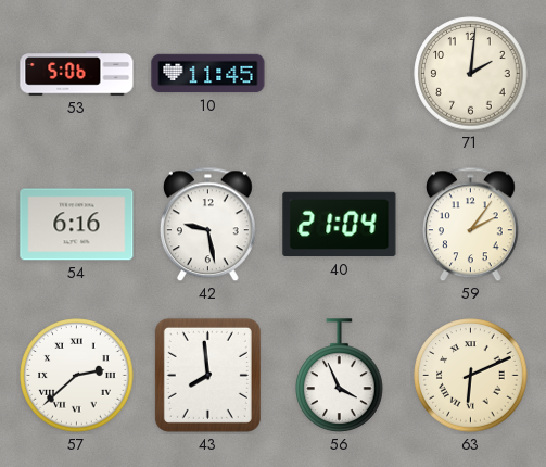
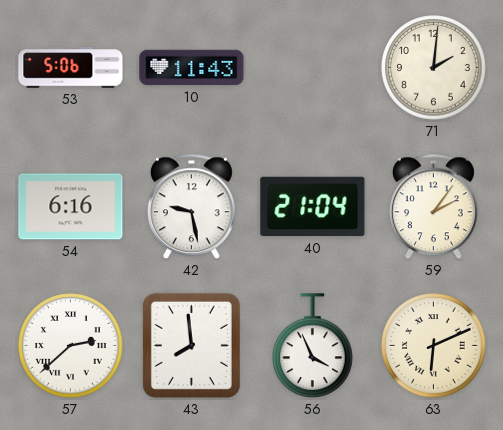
10: 11:45 -> 11:43
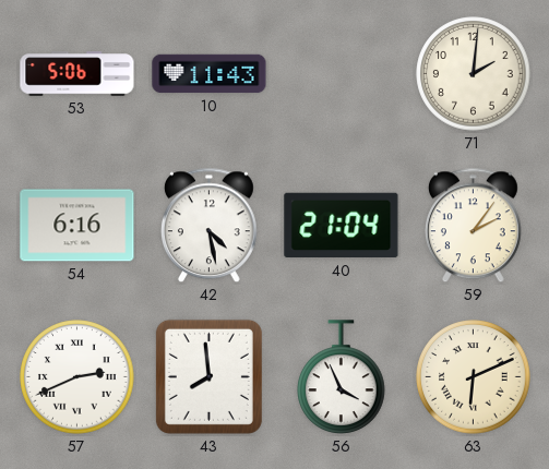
42: 9:28 -> 4:28
57: 2:38 -> 2:41
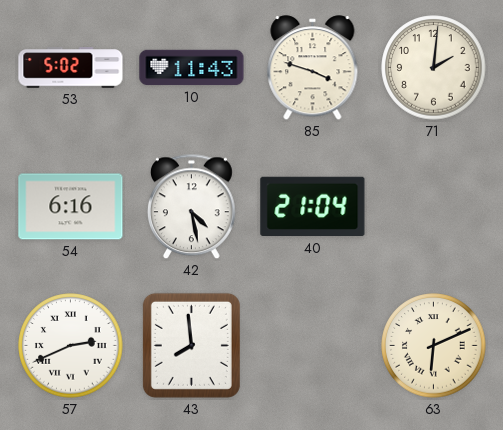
53: 5:06 -> 5:02
85: none -> 3:48
59: 2:06 -> none
56: 3:56 -> none
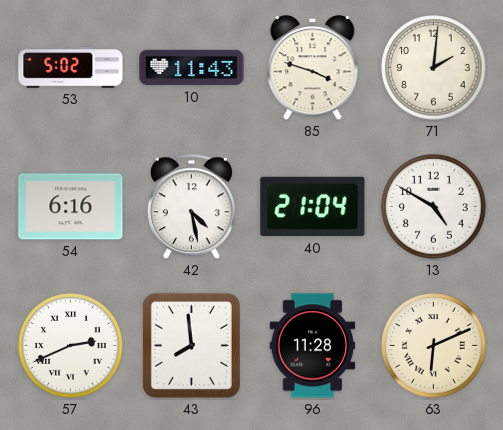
13: none -> 4:50
96: none -> 11:28
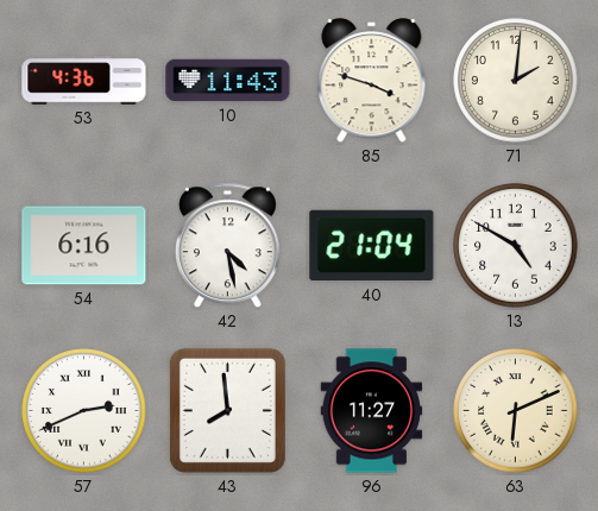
53: 5:02 -> 4:36
96: 11:28 -> 11:27
